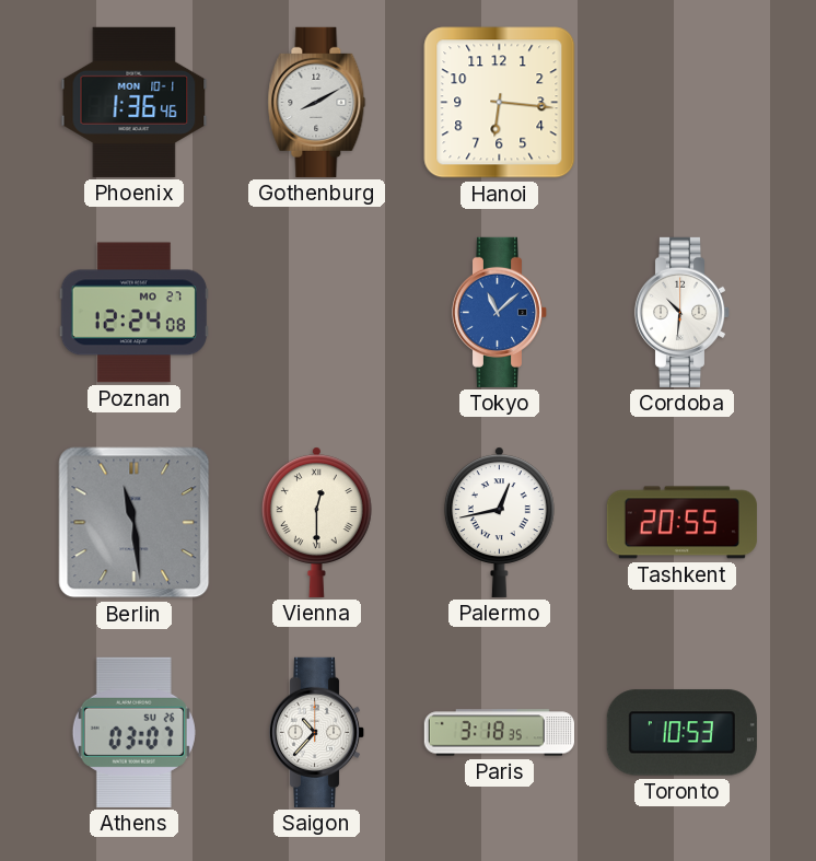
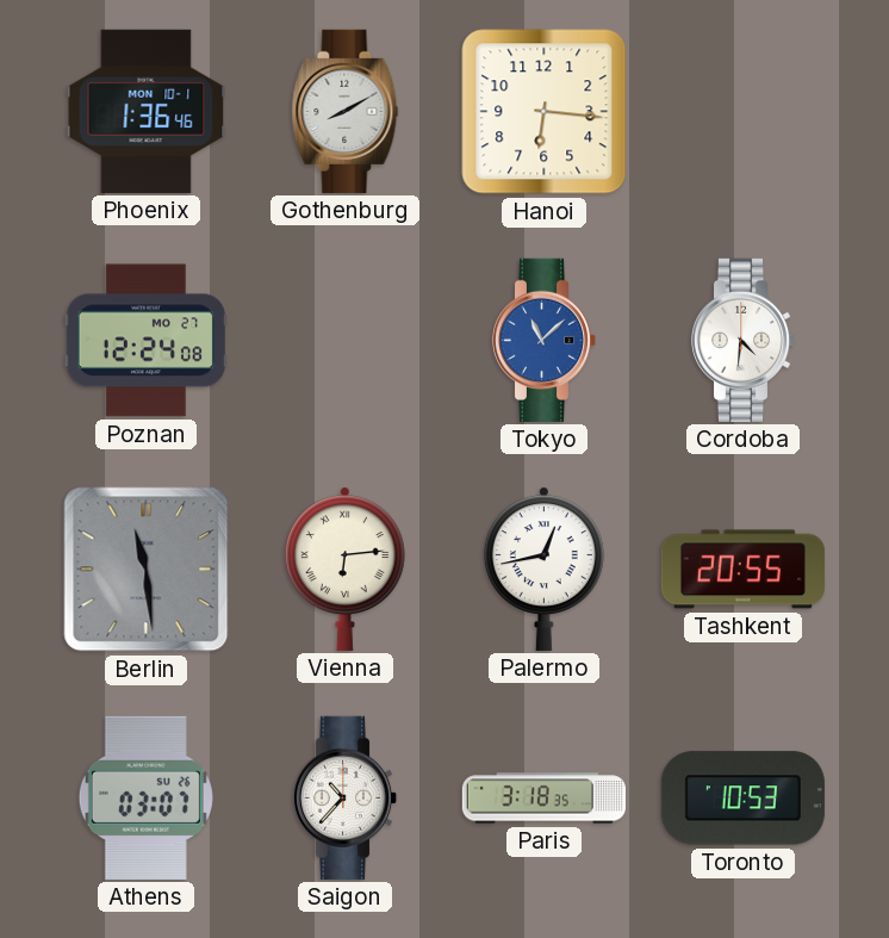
Cordoba: 10:31 -> 4:31
Vienna: 12:30 -> 6:14
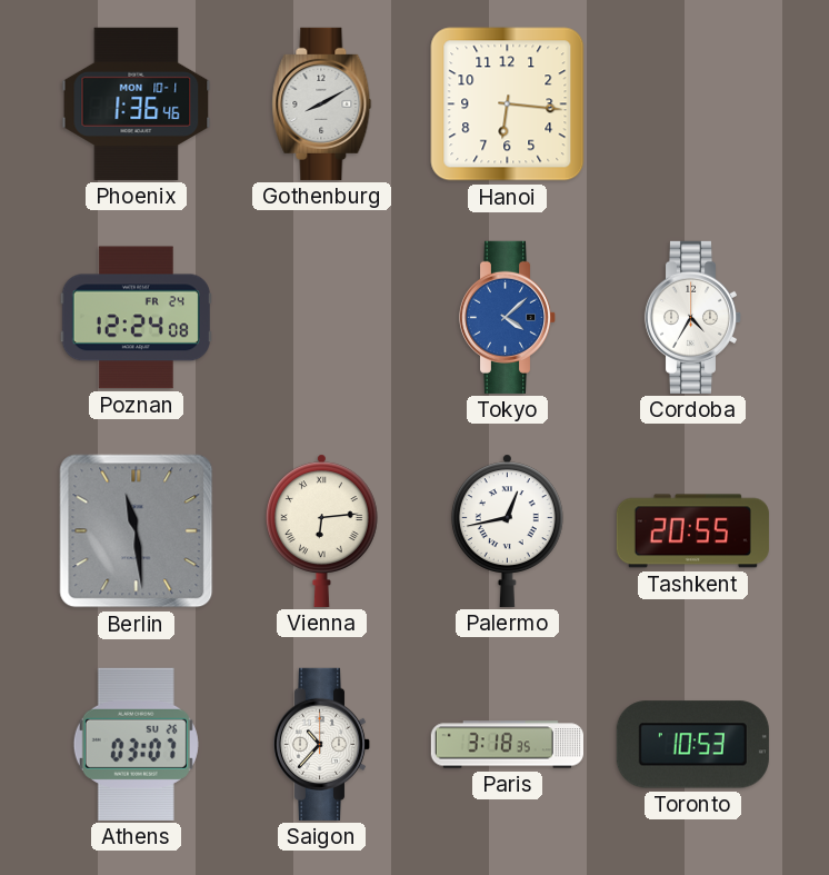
Poznan date: MO 27 -> FR 24
Tokyo: 11:08 -> 4:08
Cordoba: 4:31 -> 4:35
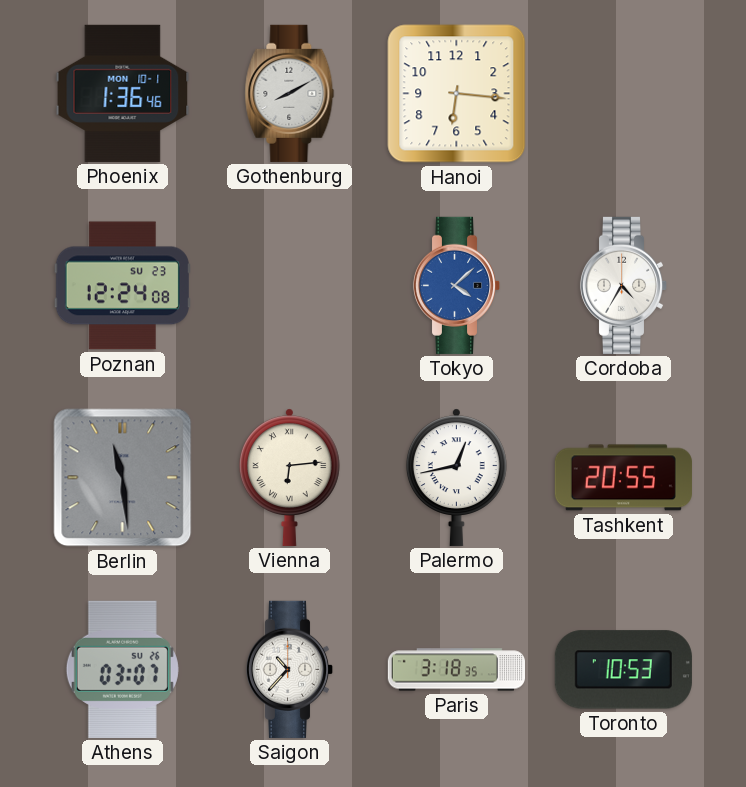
Poznan date: FR 24 -> SU 23
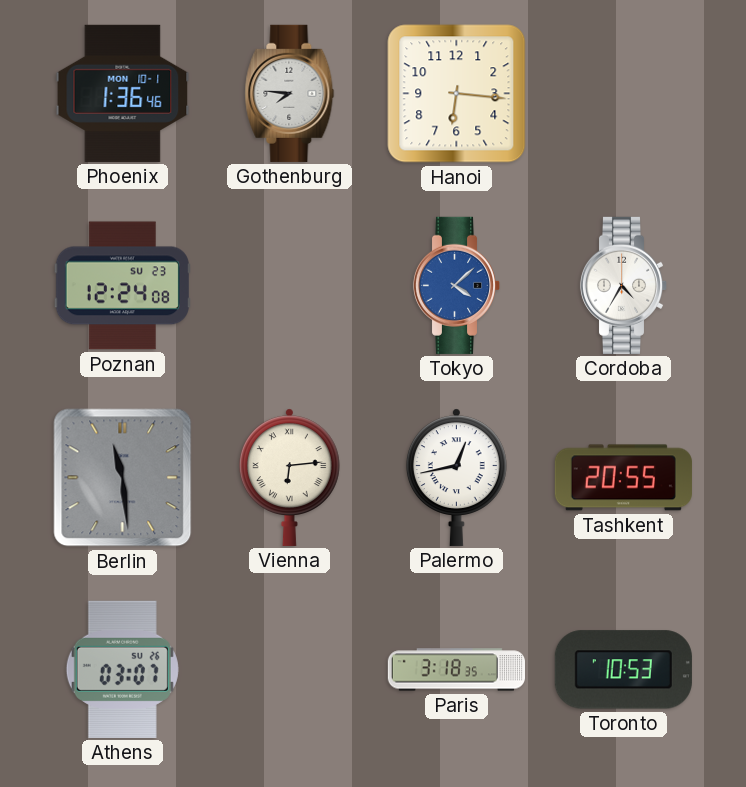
Gothenburg: 8:10 -> 7:46
Saigon: 10:37 -> none
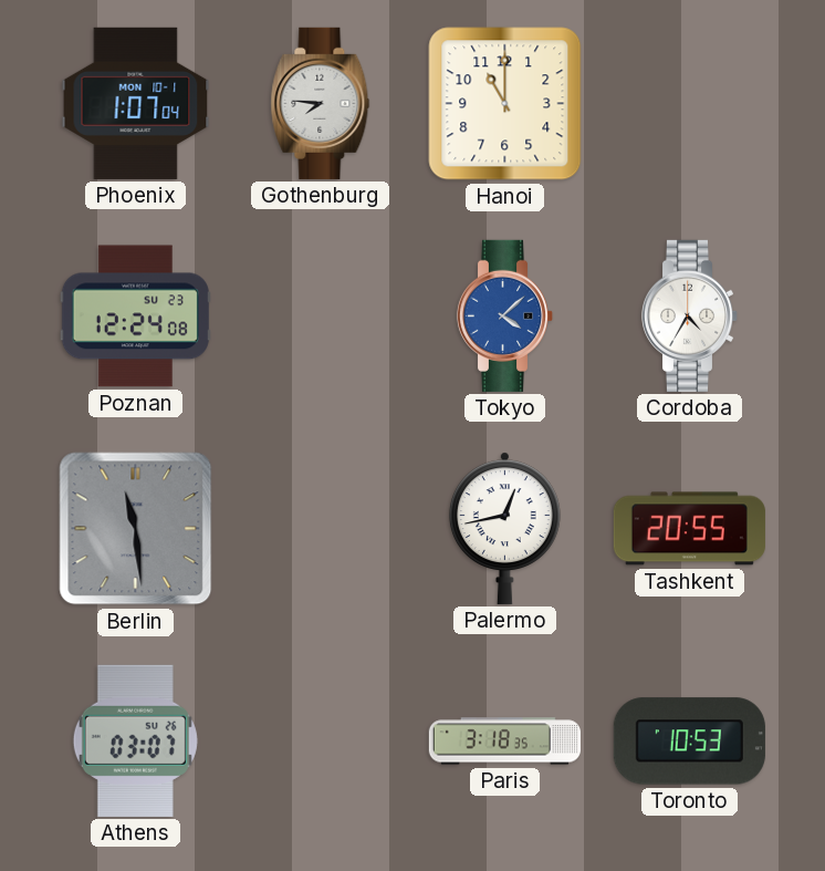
Phoenix: 1:36 -> 1:07
Hanoi: 6:16 -> 11:00
Vienna: 6:14 -> none
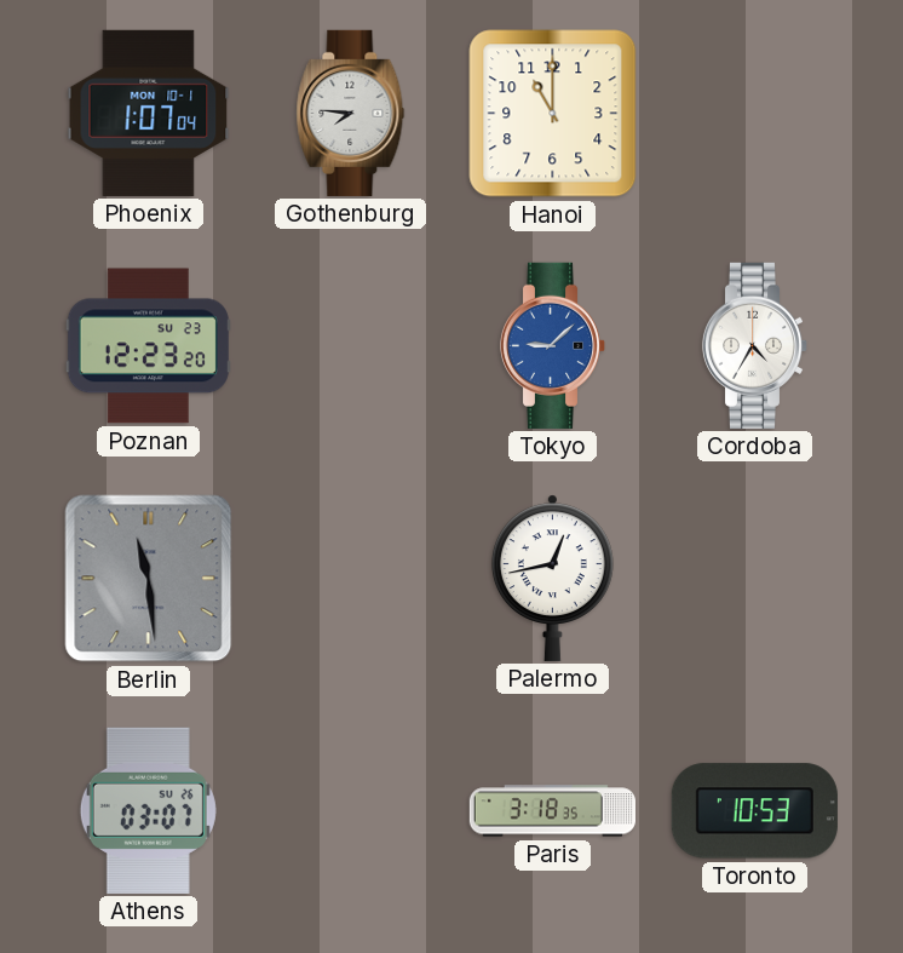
Poznan: 12:24 -> 12:23
Tokyo: 4:08 -> 9:08
Tashkent: 20:55 -> none
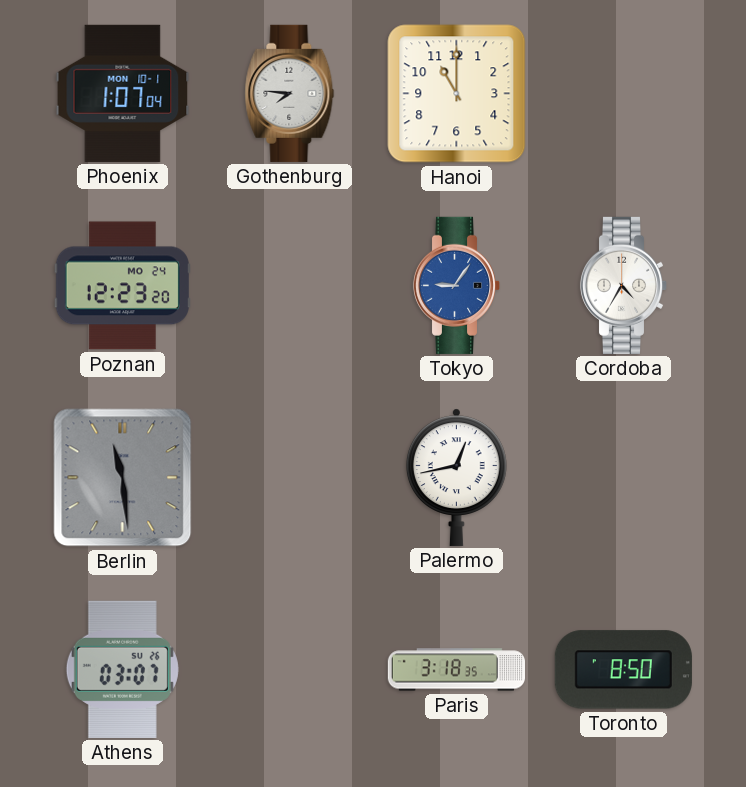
Poznan date: SU 23 -> MO 24
Tokyo: 9:08 -> 9:06
Toronto: 10:53 -> 8:50
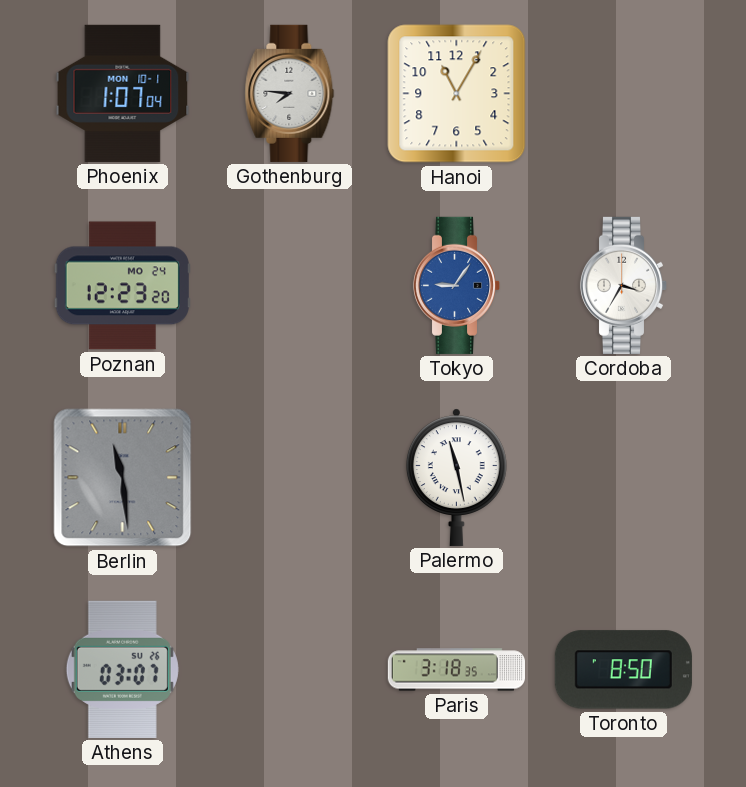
Hanoi: 11:00 -> 11:05
Cordoba: 4:35 -> 3:35
Palermo: 12:43 -> 11:28
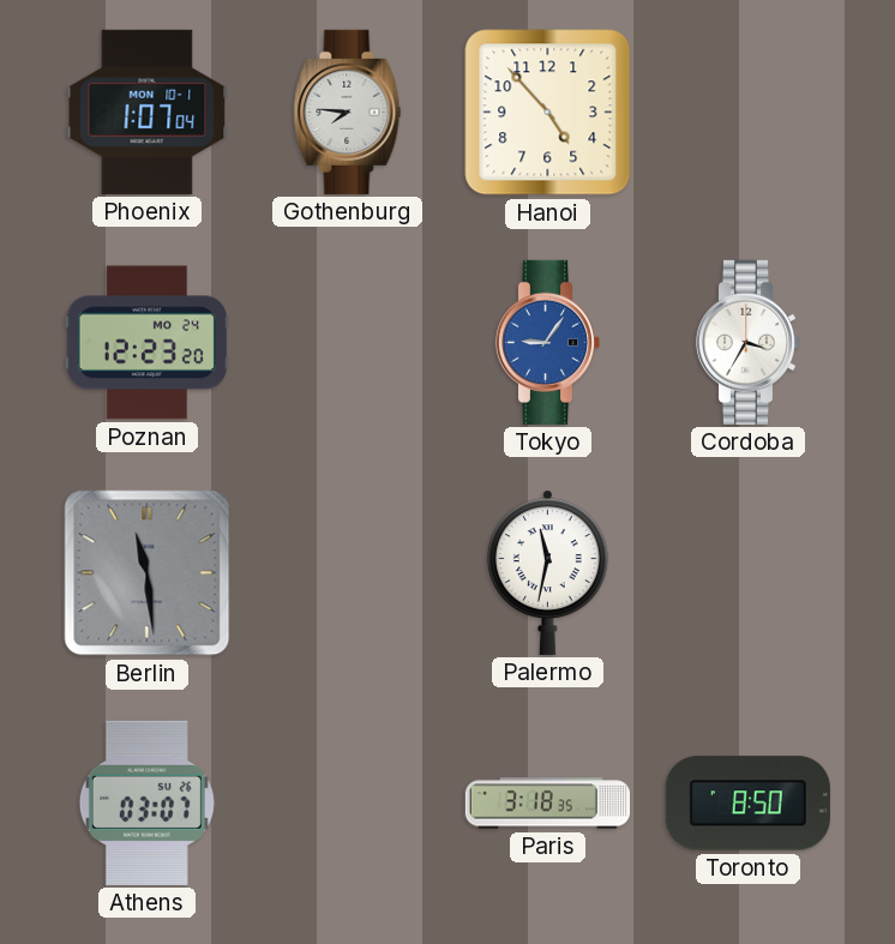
Hanoi: 11:05 -> 4:53
Palermo: 11:28 -> 11:32
